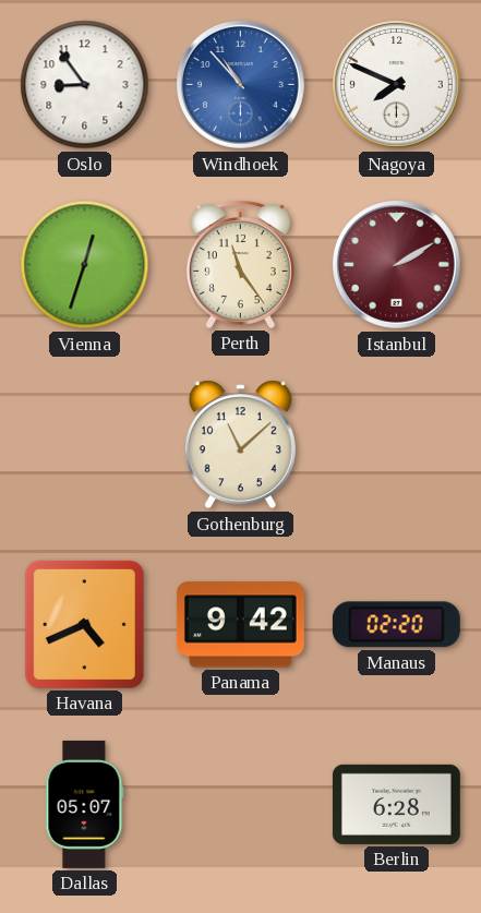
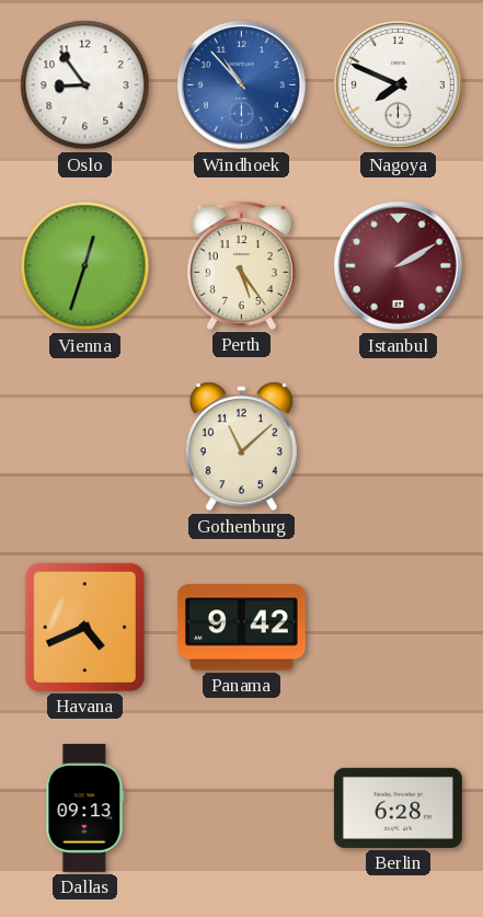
Perth: 11:24 -> 5:24
Manaus: 02:20 -> none
Dallas: 05:07 -> 09:13
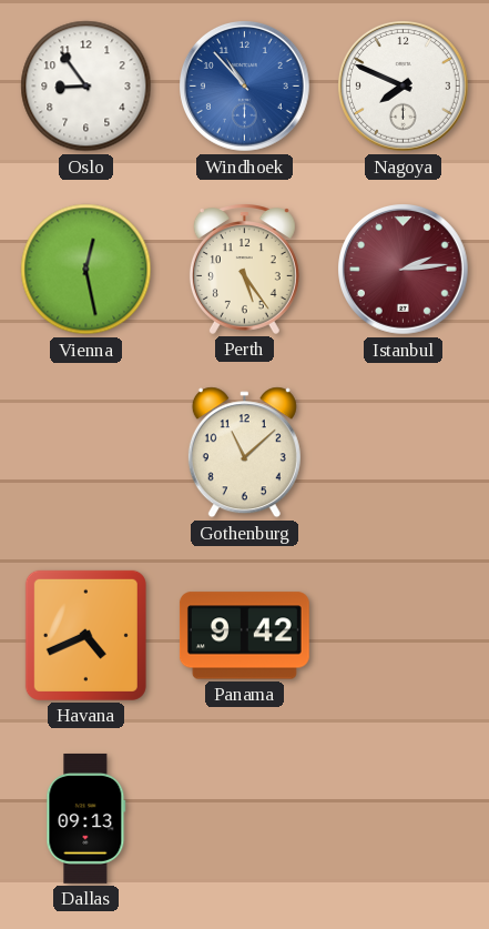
Vienna: 12:33 -> 12:28
Istanbul: 2:10 -> 2:14
Berlin: 6:28 -> none
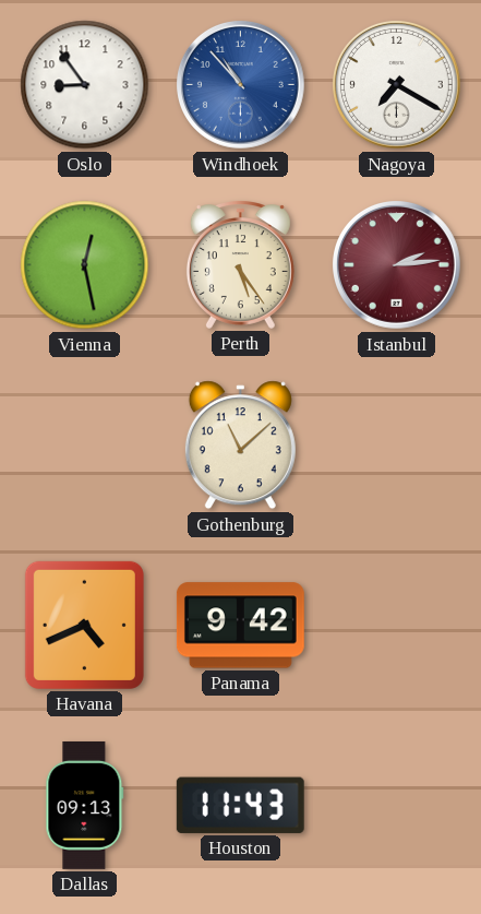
Nagoya: 7:49 -> 7:20
Houston: none -> 11:43
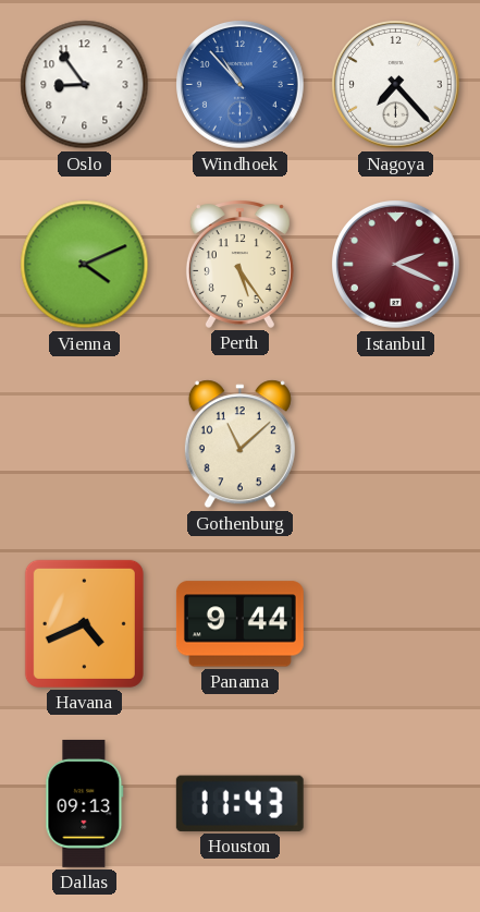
Nagoya: 7:20 -> 7:23
Vienna: 12:28 -> 4:11
Istanbul: 2:14 -> 2:19
Panama: 9:42 -> 9:44
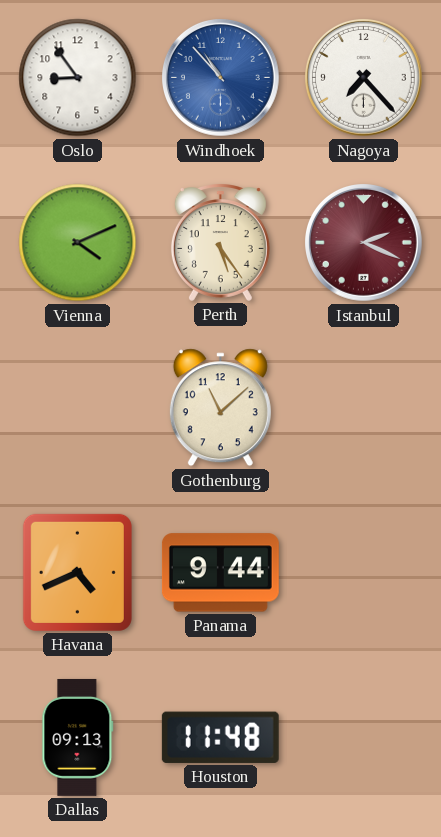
Houston: 11:43 -> 11:48
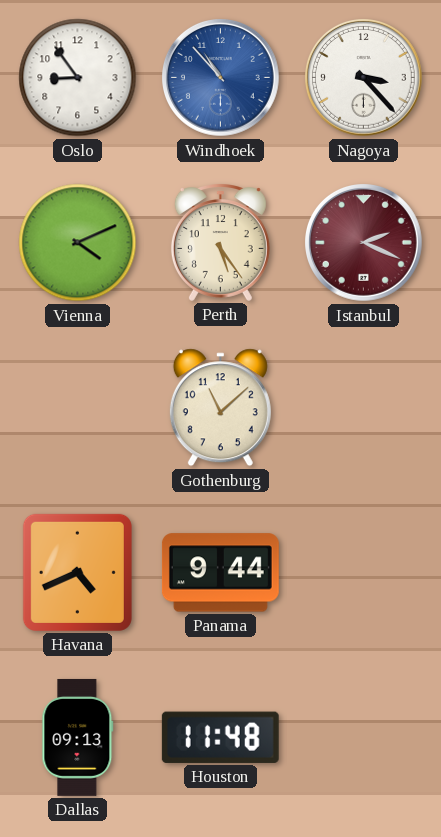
Nagoya: 7:23 -> 3:23
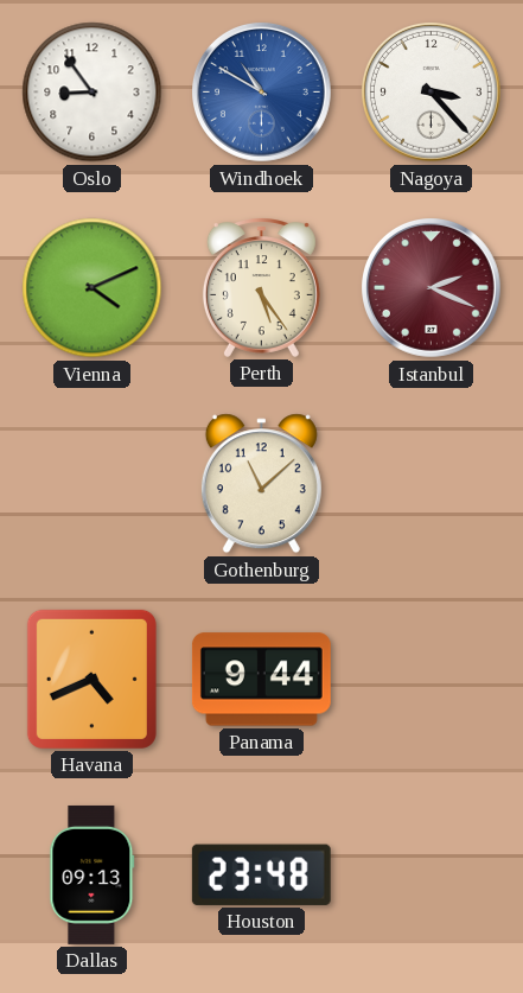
Windhoek: 10:53 -> 10:50
Houston: 11:48 -> 23:48
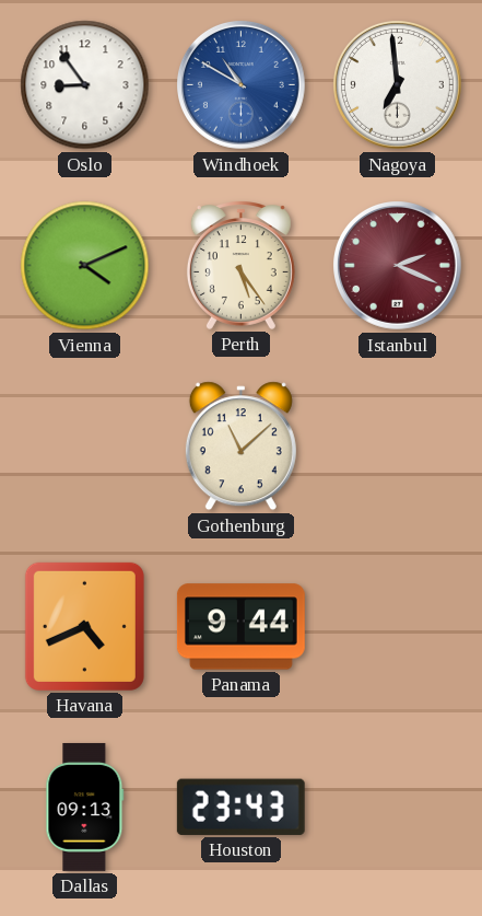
Nagoya: 3:23 -> 6:59
Houston: 23:48 -> 23:43
